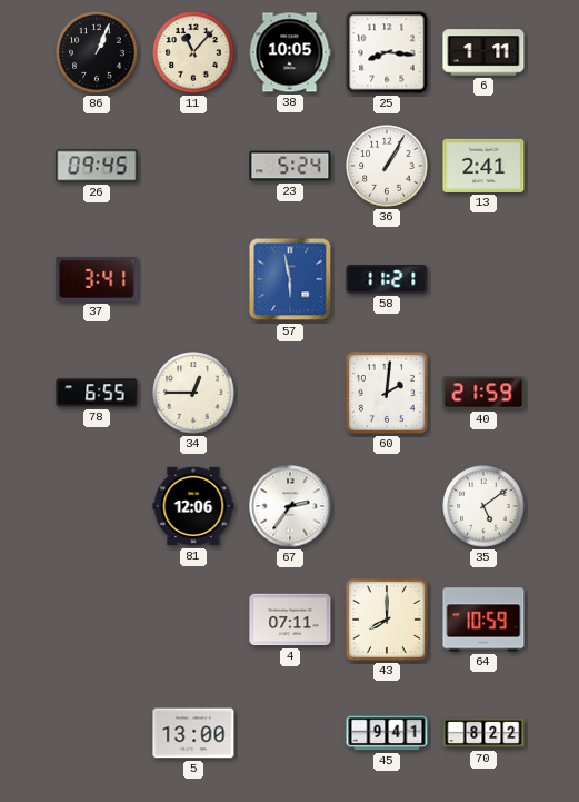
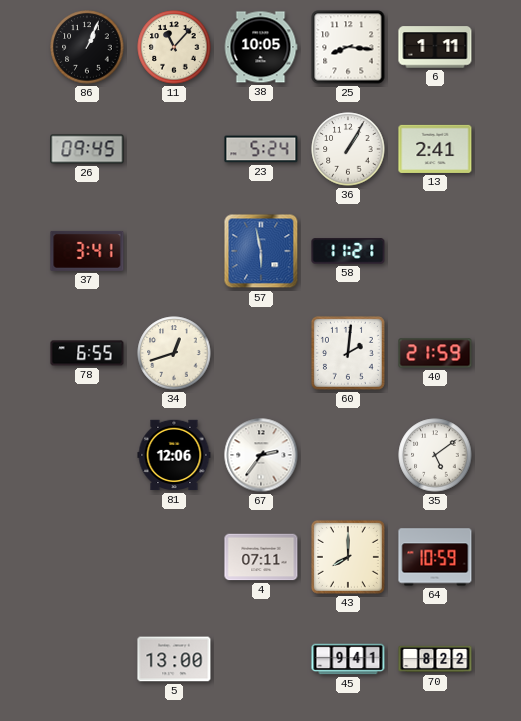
34: 12:45 -> 12:42
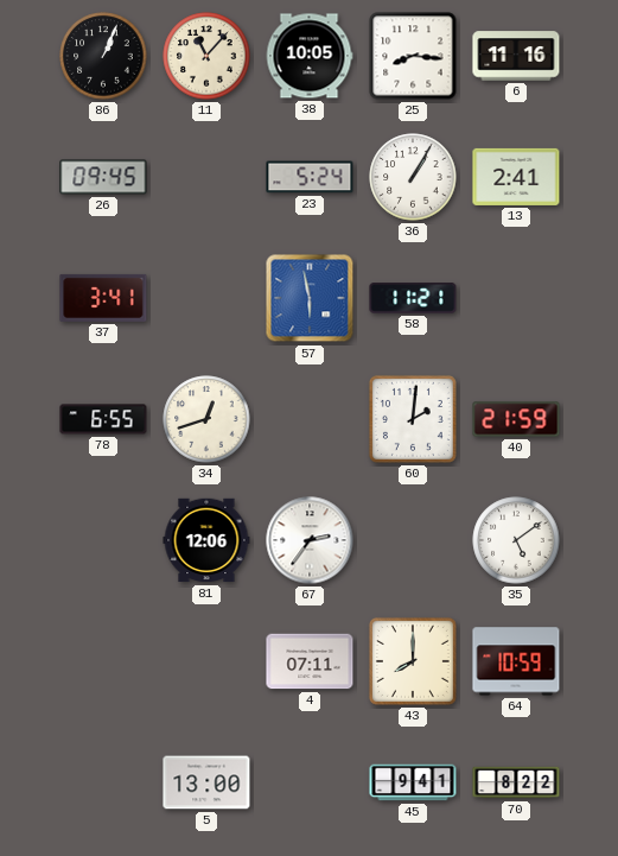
6: 1:11 -> 11:16
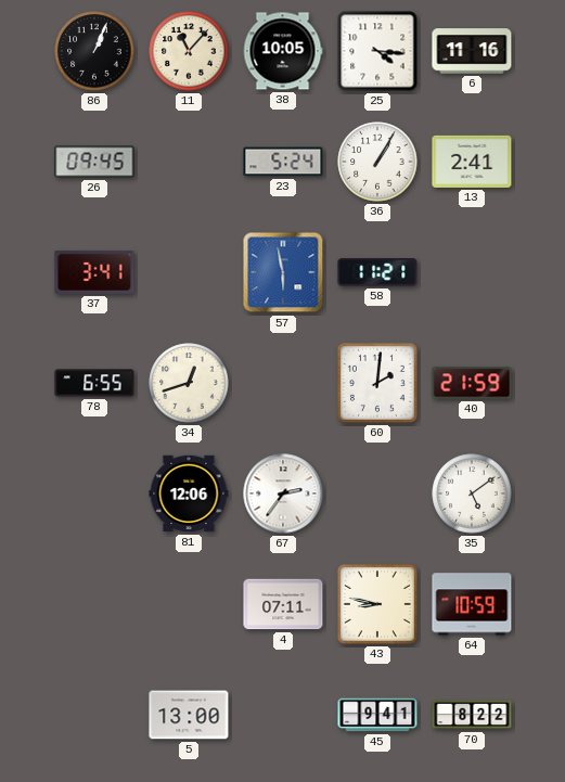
25: 8:16 -> 4:16
43: 8:00 -> 8:47
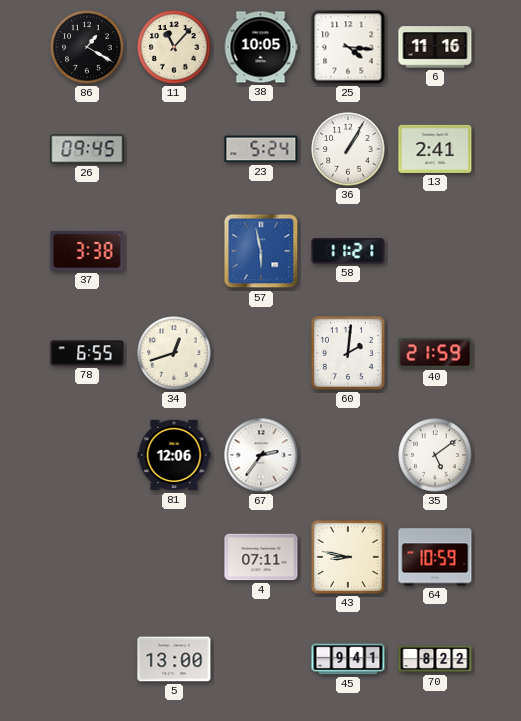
86: 1:04 -> 1:20
37: 3:41 -> 3:38
